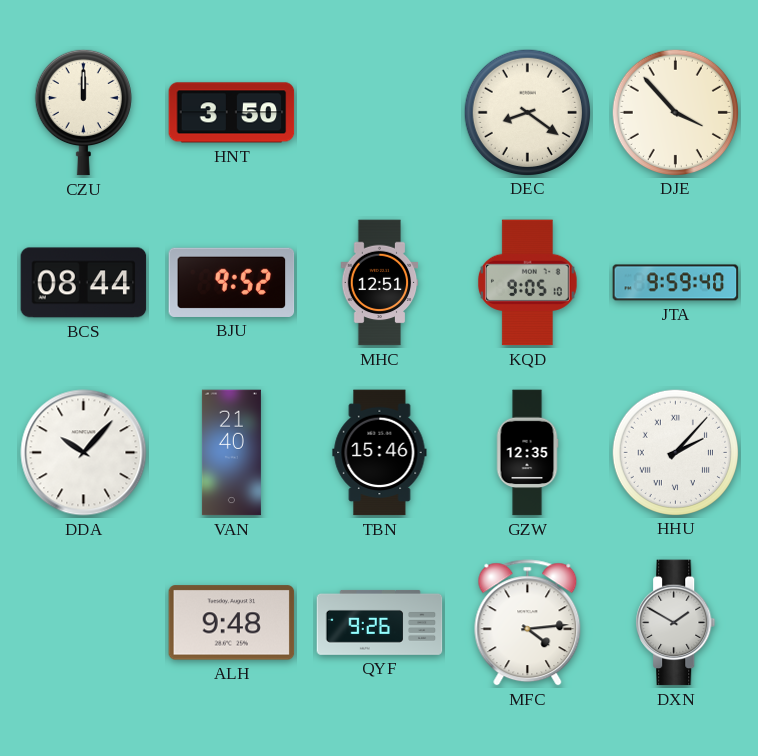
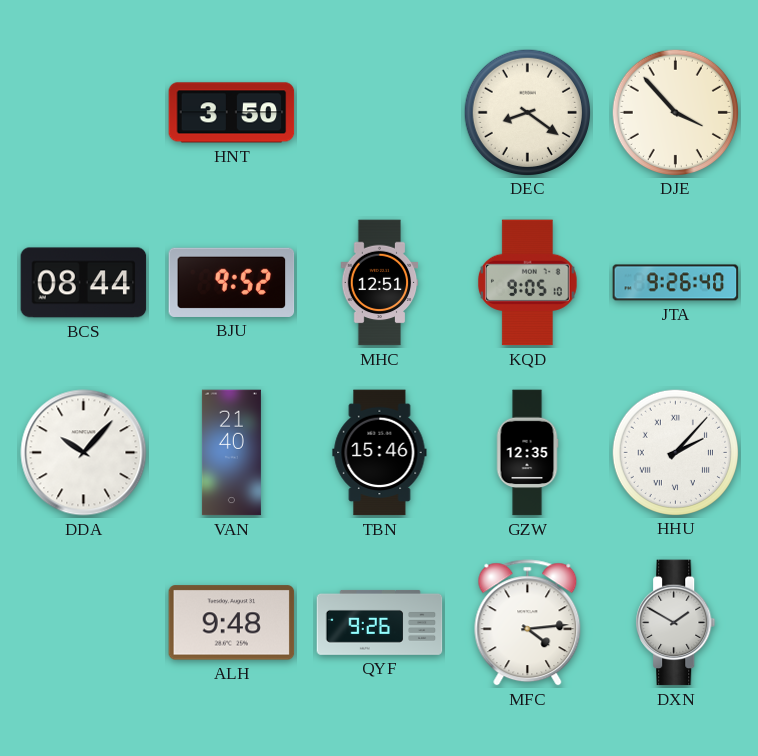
CZU: 12:00 -> none
JTA: 9:59 -> 9:26
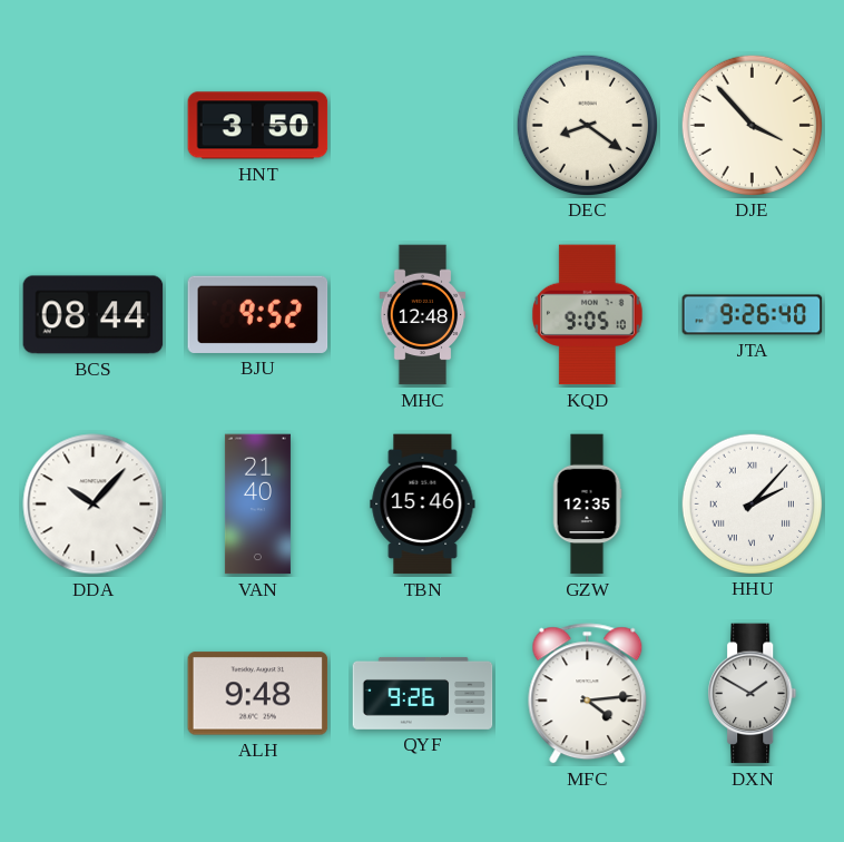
MHC: 12:51 -> 12:48
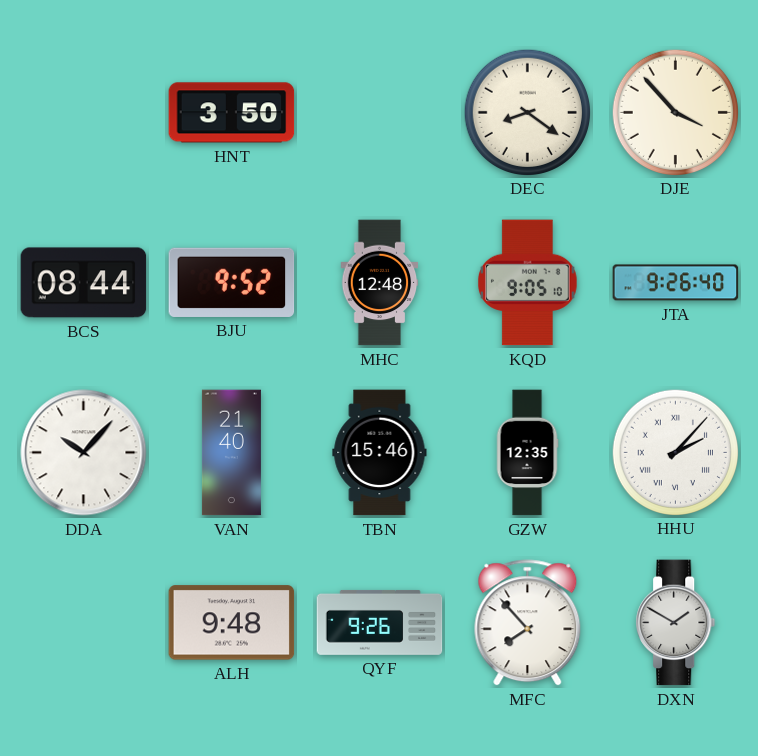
MFC: 4:14 -> 7:53
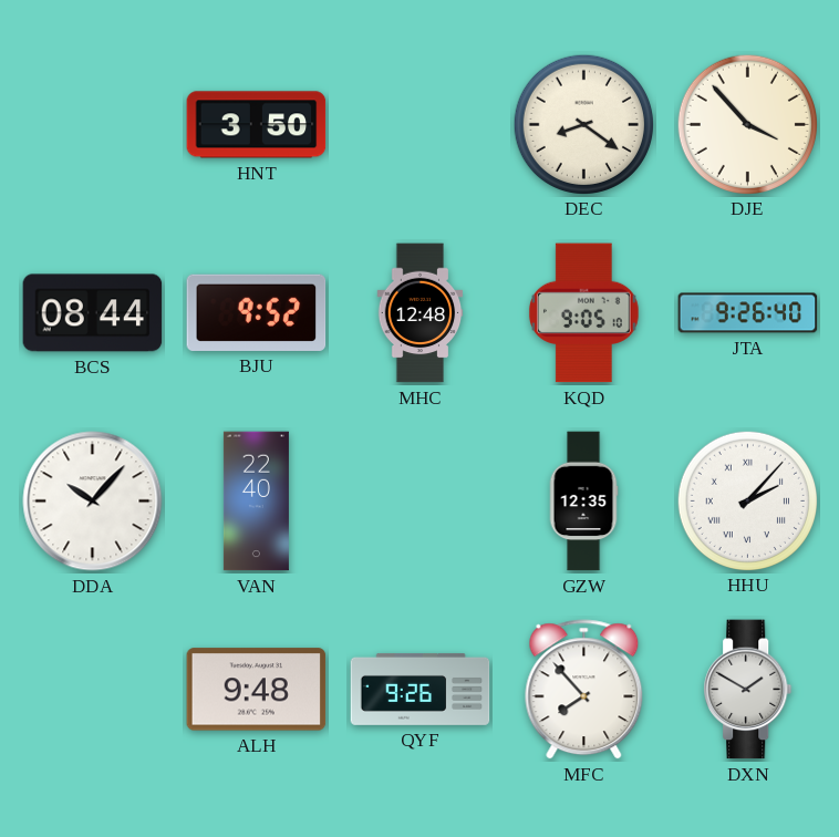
VAN: 21:40 -> 22:40
TBN: 15:46 -> none
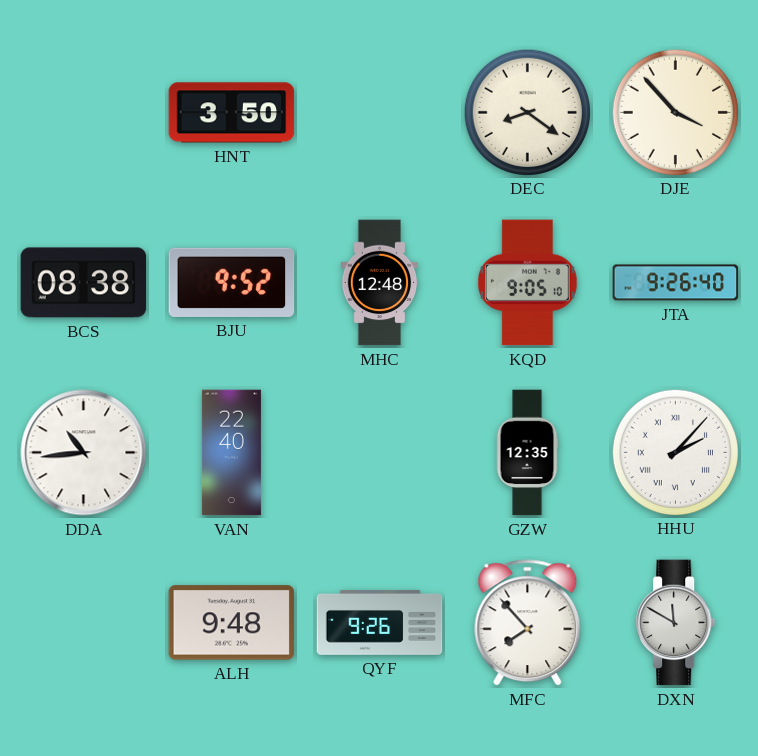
BCS: 08:44 -> 08:38
DDA: 10:07 -> 10:44
DXN: 1:50 -> 11:50
